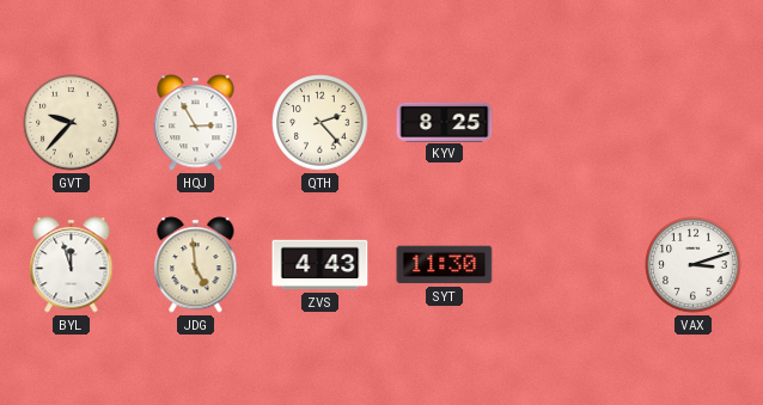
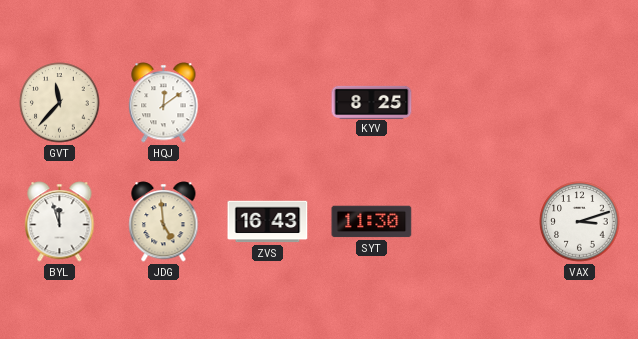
GVT: 9:37 -> 11:37
HQJ: 2:55 -> 12:09
QTH: 2:23 -> none
ZVS: 4:43 -> 16:43
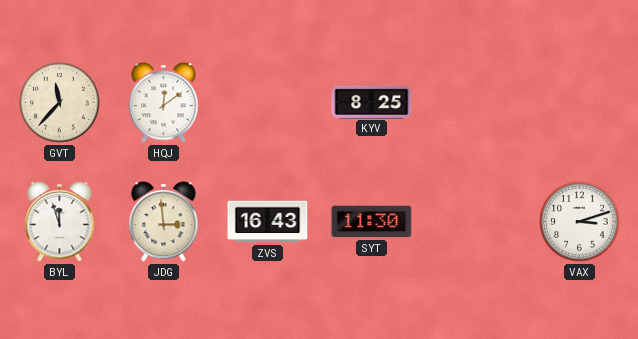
JDG: 4:59 -> 2:59
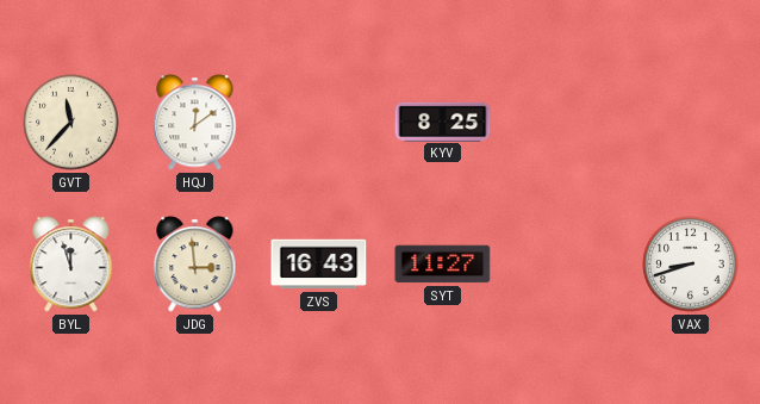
SYT: 11:30 -> 11:27
VAX: 3:12 -> 8:42
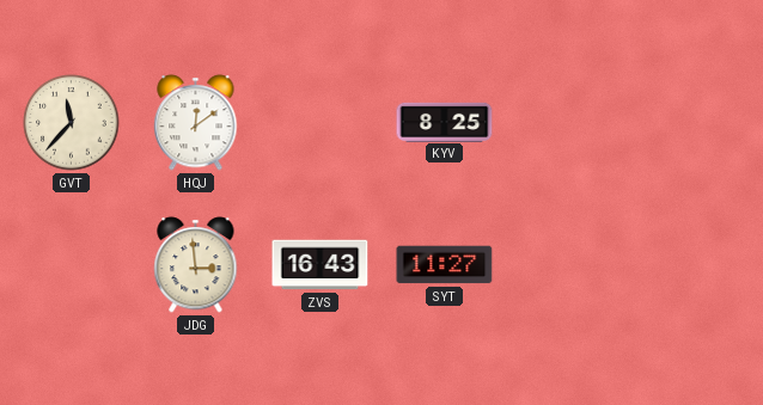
BYL: 11:57 -> none
VAX: 8:42 -> none
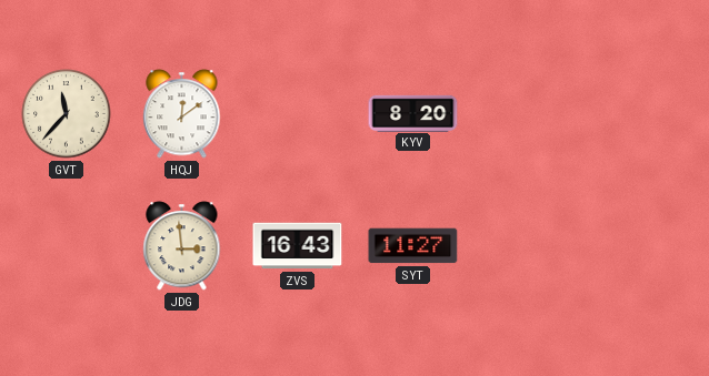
KYV: 8:25 -> 8:20
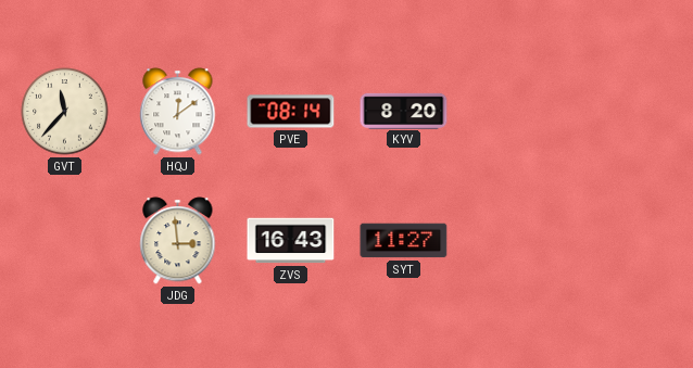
PVE: none -> 08:14
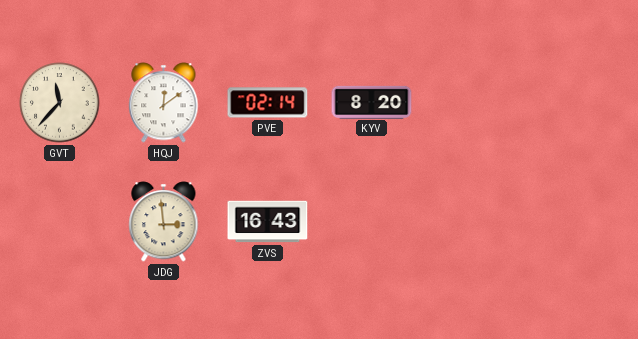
PVE: 08:14 -> 02:14
SYT: 11:27 -> none
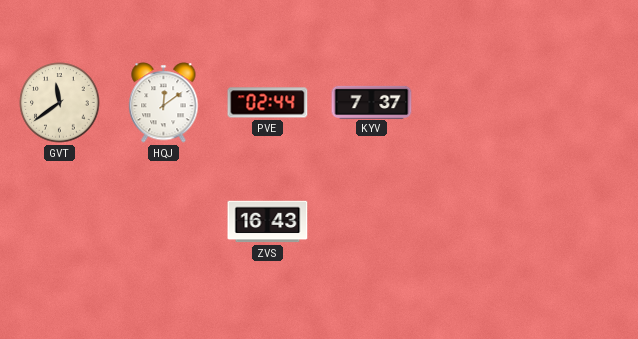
GVT: 11:37 -> 11:39
PVE: 02:14 -> 02:44
KYV: 8:20 -> 7:37
JDG: 2:59 -> none
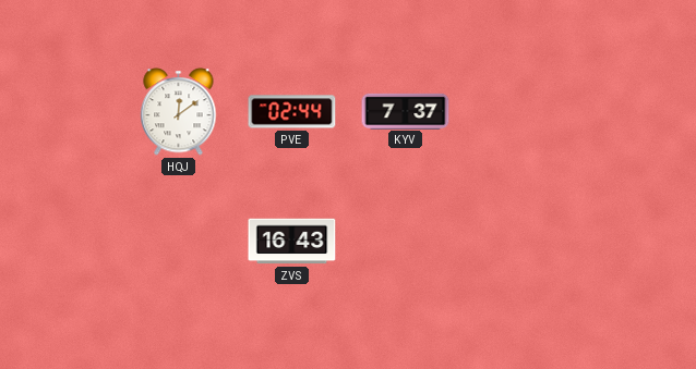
GVT: 11:39 -> none
